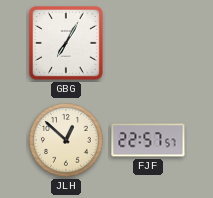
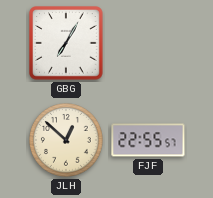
FJF: 22:57 -> 22:55
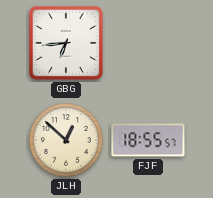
GBG: 7:05 -> 6:44
FJF: 22:55 -> 18:55
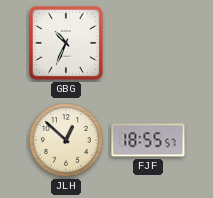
GBG: 6:44 -> 10:34
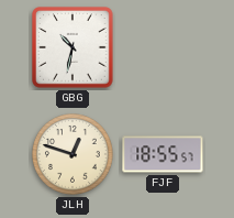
GBG: 10:34 -> 10:32
JLH: 12:52 -> 12:48
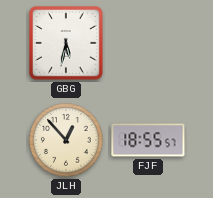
GBG: 10:32 -> 5:32
JLH: 12:48 -> 12:53
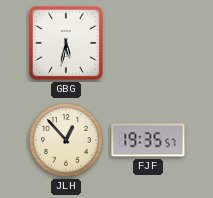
FJF: 18:55 -> 19:35
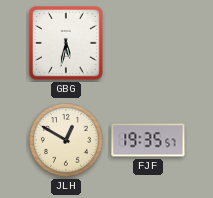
JLH: 12:53 -> 12:50
